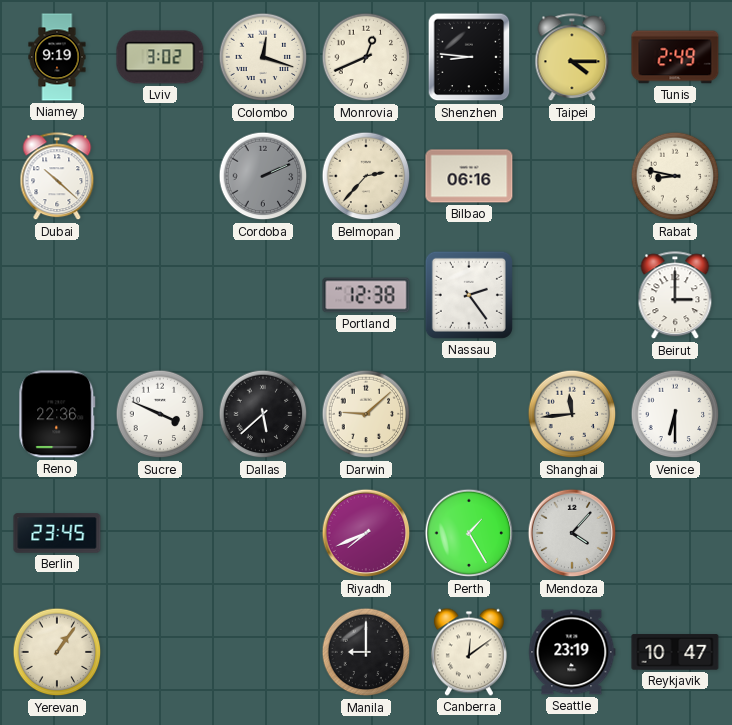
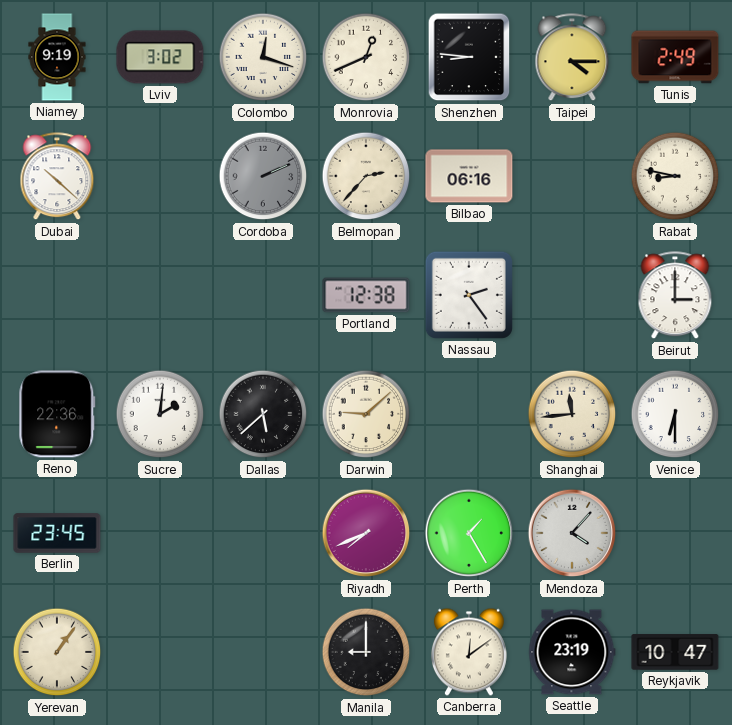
Sucre: 3:49 -> 2:01
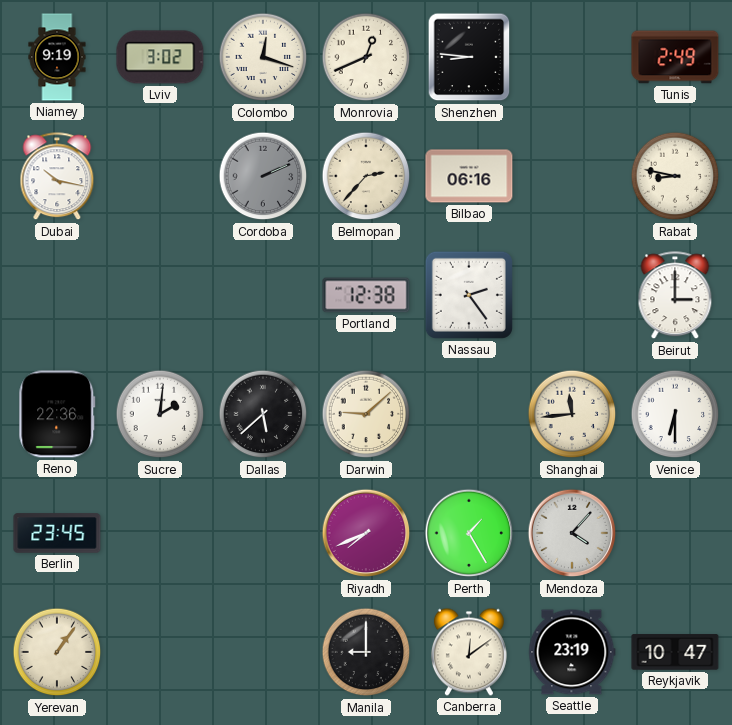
Taipei: 4:15 -> none
Dubai: 10:22 -> 10:17
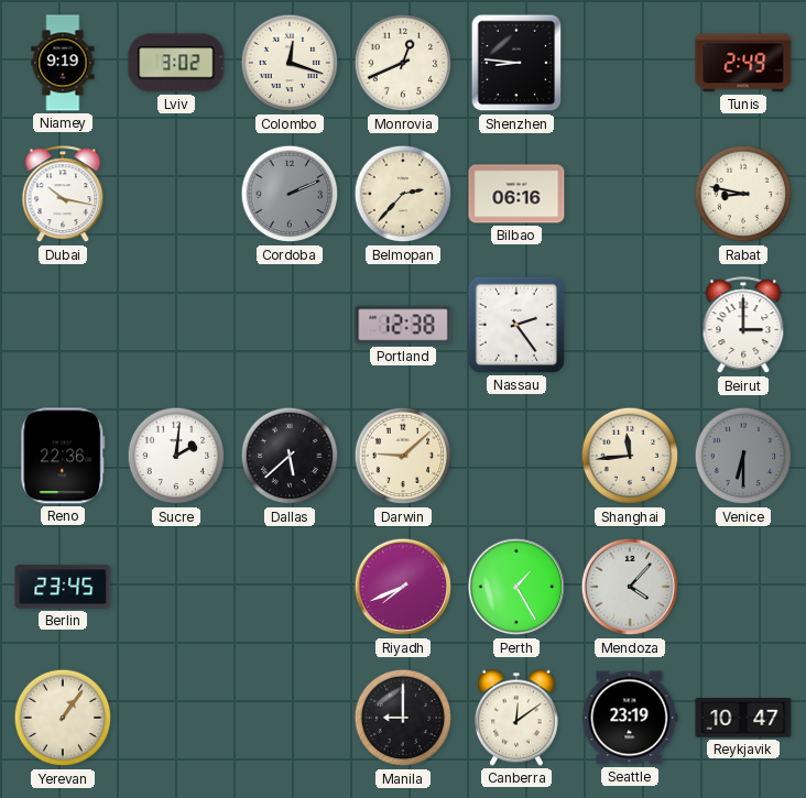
Venice dial: white -> grey
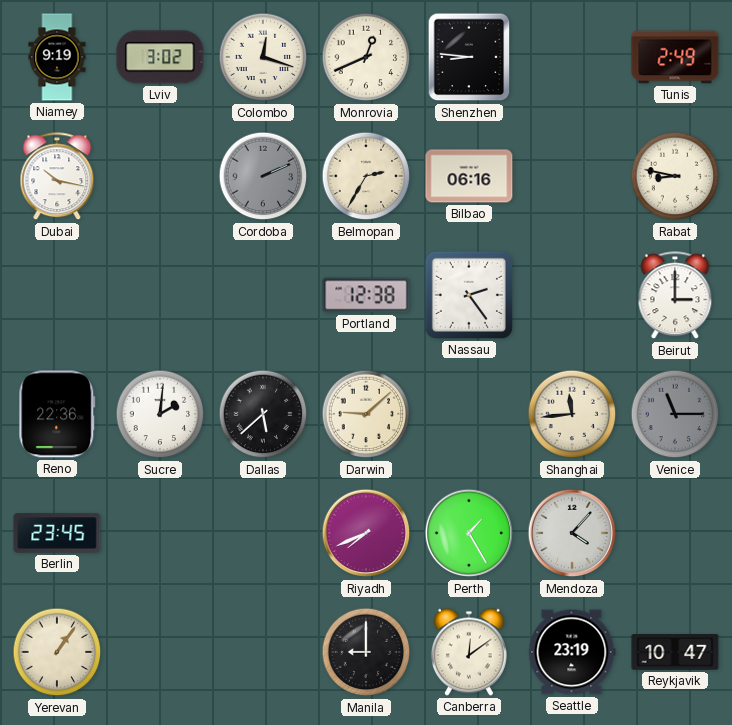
Belmopan: 2:37 -> 2:35
Venice: 6:30 -> 11:15
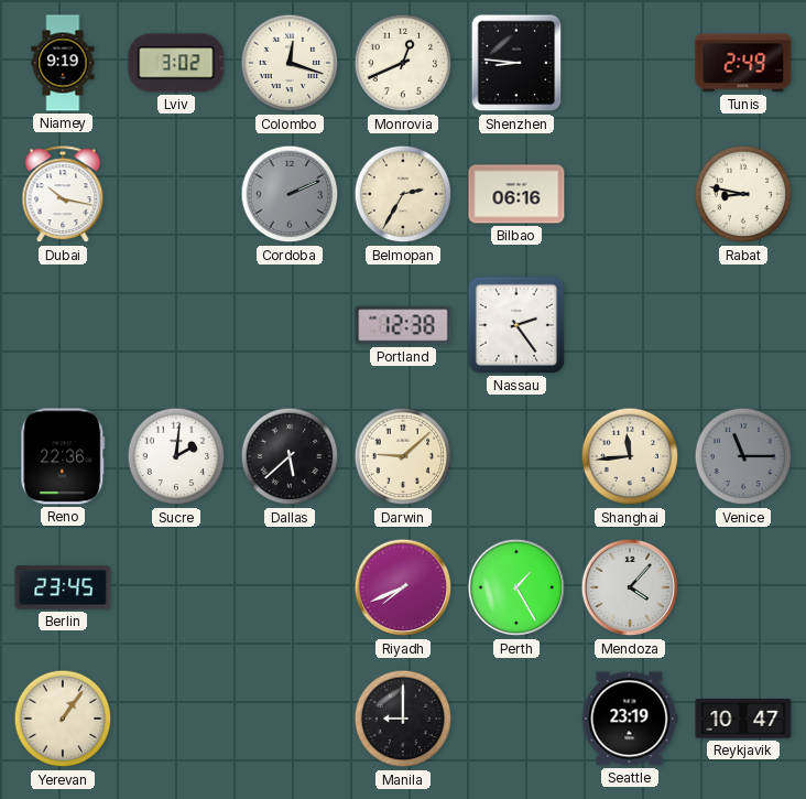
Beirut: 3:00 -> none
Canberra: 12:09 -> none
